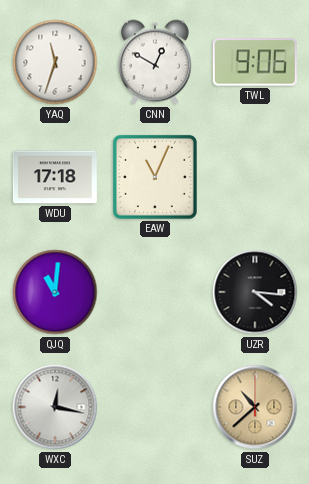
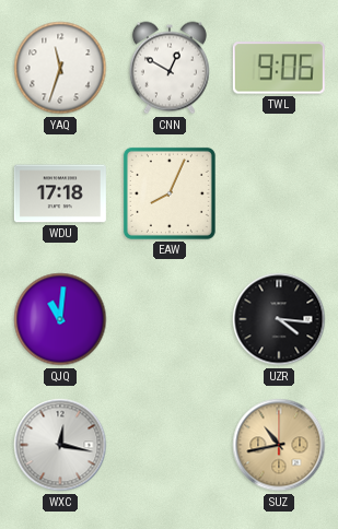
EAW: 11:04 -> 8:04
SUZ: 10:38 -> 10:43
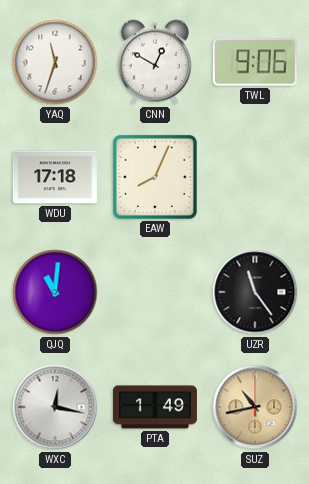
UZR: 4:16 -> 11:24
PTA: none -> 1:49
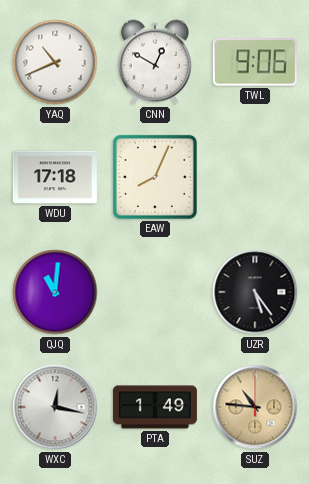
YAQ: 11:33 -> 10:41
UZR: 11:24 -> 5:24
SUZ: 10:43 -> 10:46
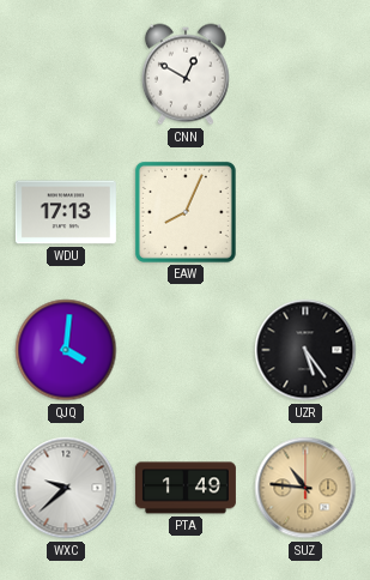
YAQ: 10:41 -> none
TWL: 9:06 -> none
WDU: 17:18 -> 17:13
QJQ: 11:01 -> 4:01
WXC: 12:17 -> 9:38
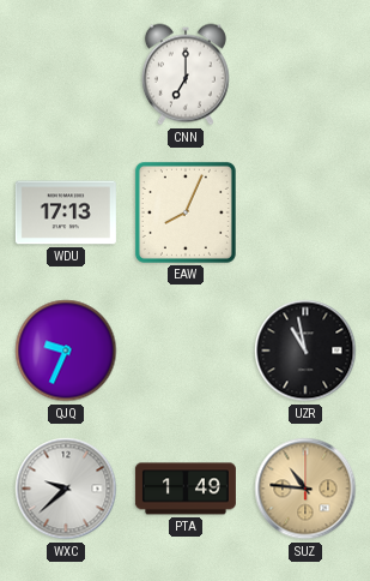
CNN: 12:50 -> 7:00
QJQ: 4:01 -> 9:34
UZR: 5:24 -> 10:58
